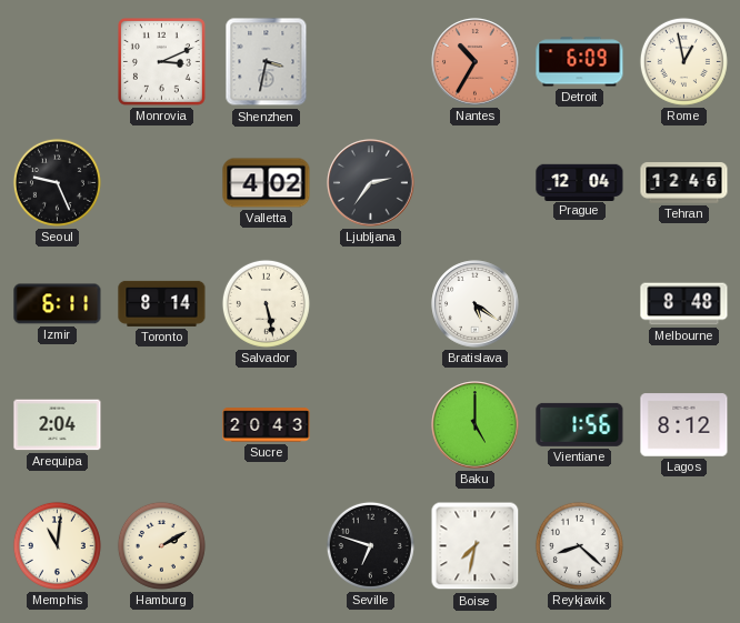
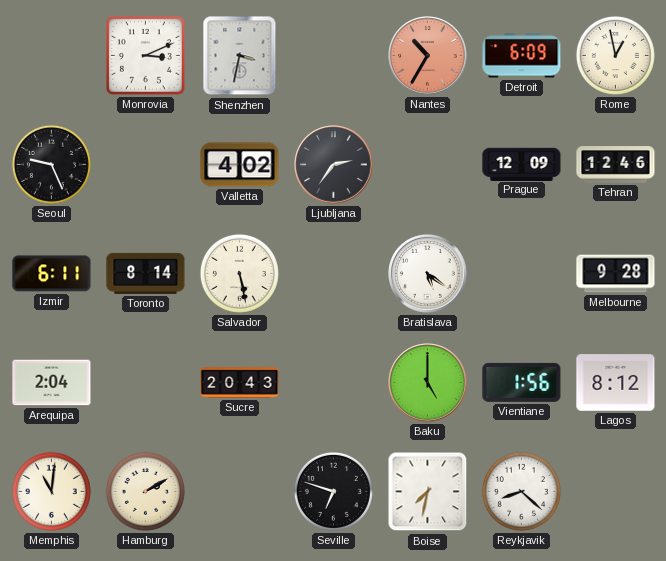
Prague: 12:04 -> 12:09
Melbourne: 8:48 -> 9:28
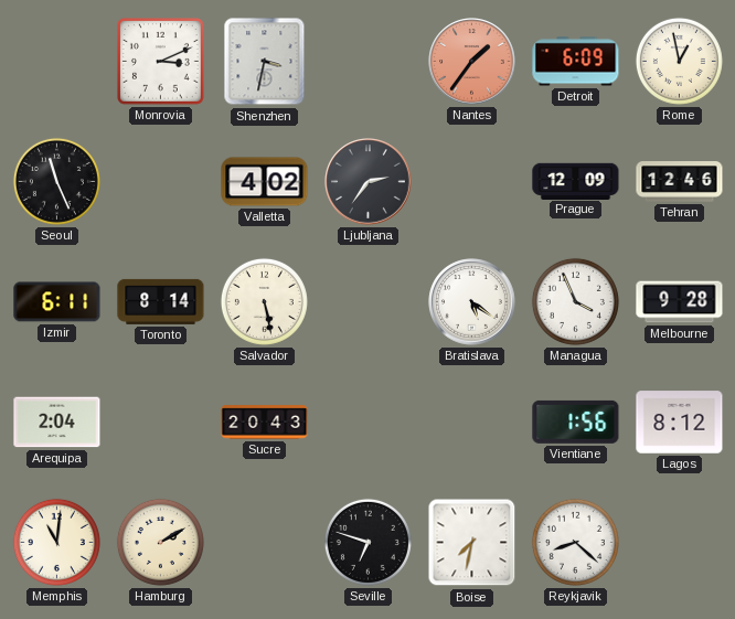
Nantes: 10:35 -> 1:36
Seoul: 9:26 -> 11:26
Managua: none -> 3:56
Baku: 5:00 -> none
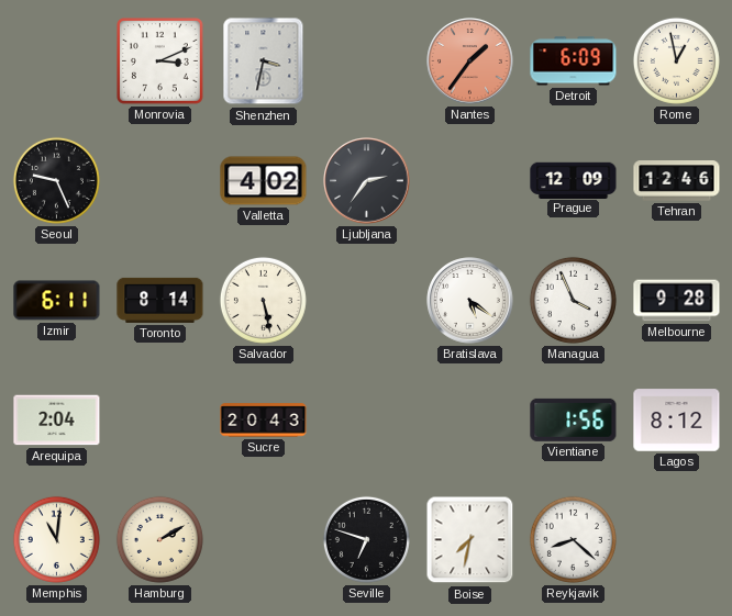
Seoul: 11:26 -> 9:26
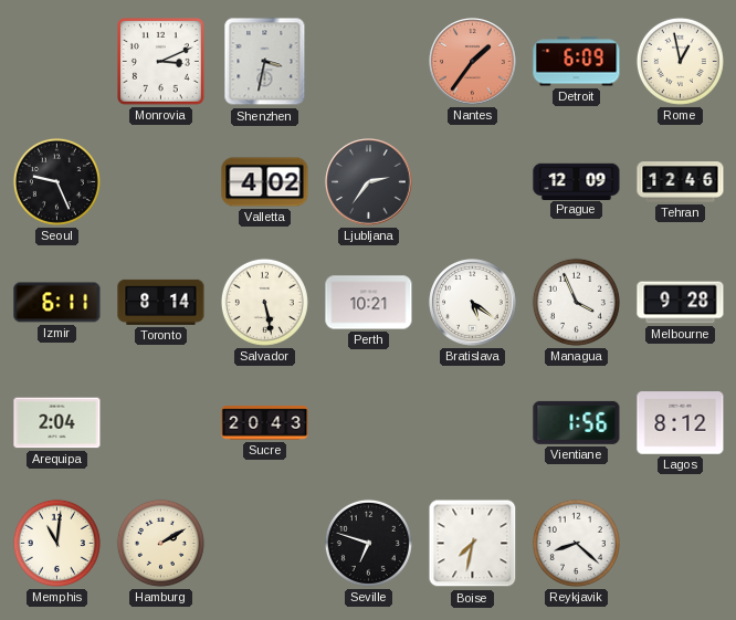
Perth: none -> 10:21
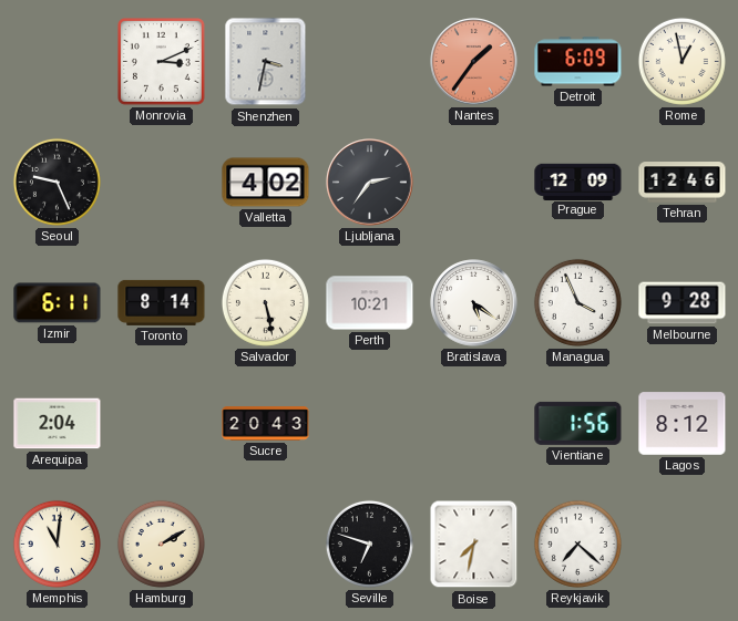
Reykjavik: 8:22 -> 7:22
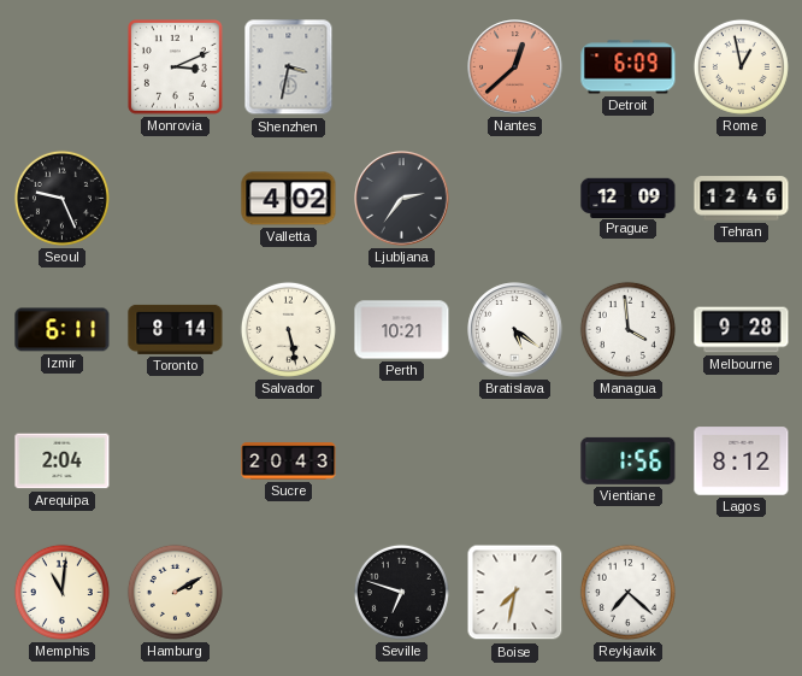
Nantes: 1:36 -> 12:38
Managua: 3:56 -> 3:59
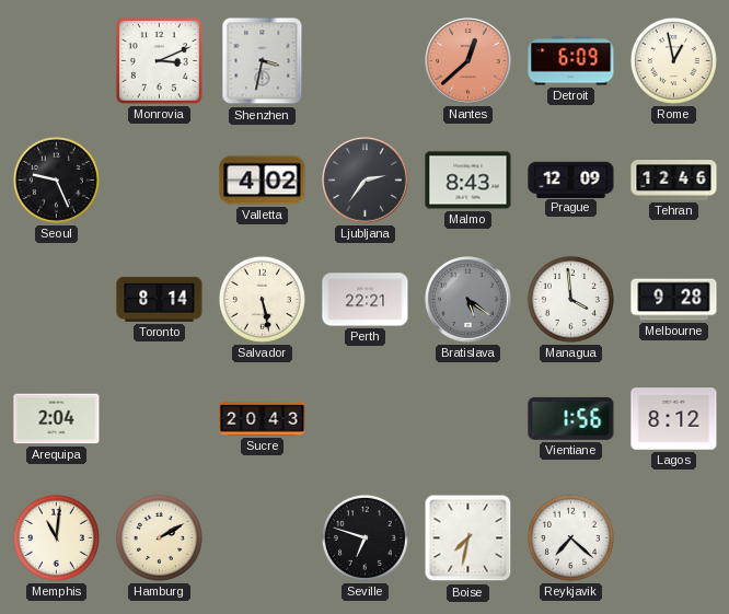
Malmo: none -> 8:43
Izmir: 6:11 -> none
Perth: 10:21 -> 22:21
Bratislava dial: white -> grey
